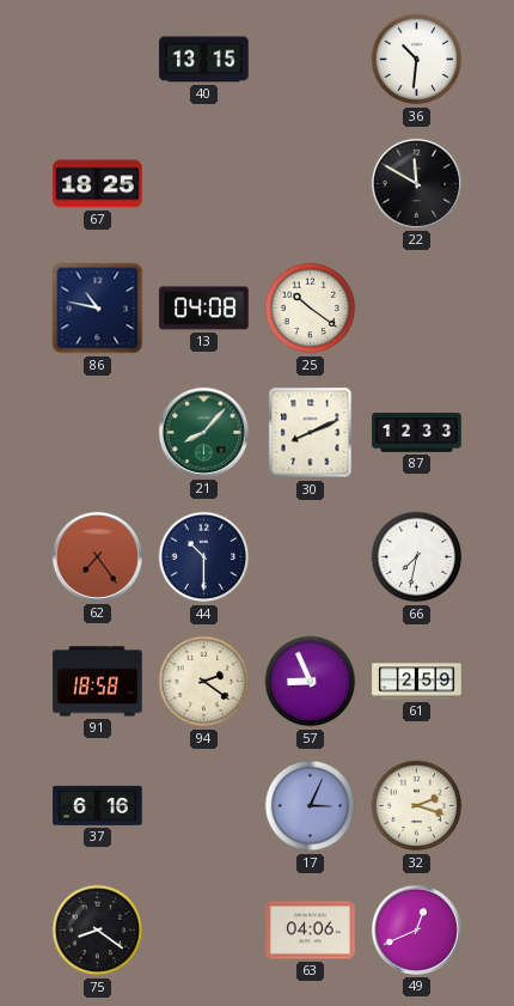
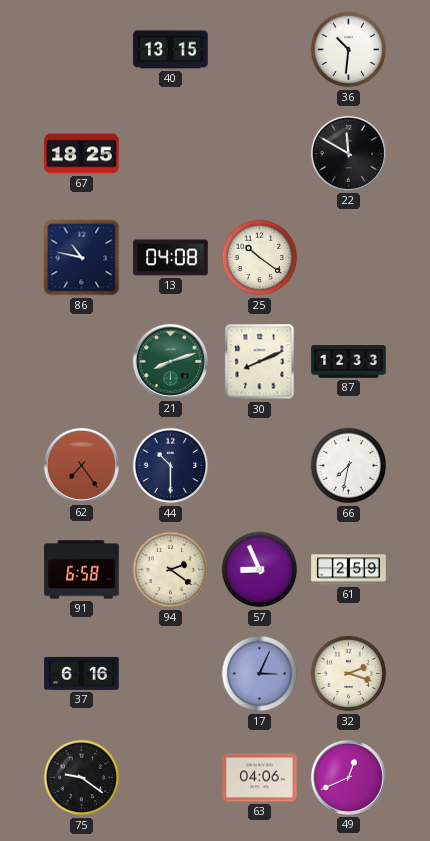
21: 8:07 -> 8:12
91: 18:58 -> 6:58
75: 8:21 -> 9:21
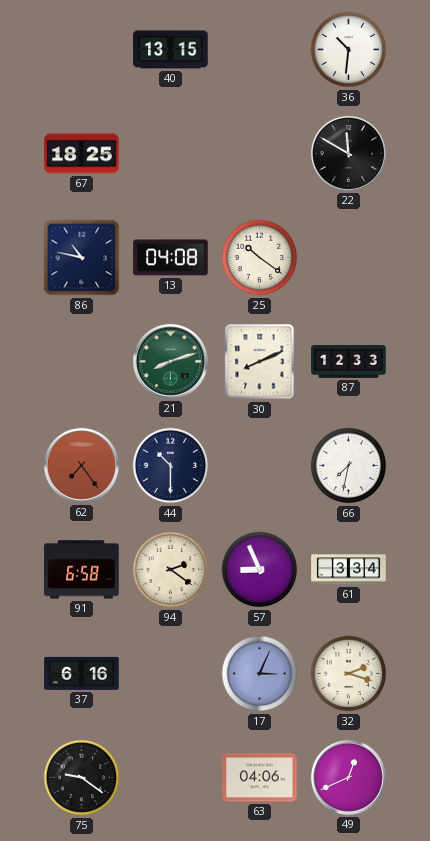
61: 2:59 -> 3:34
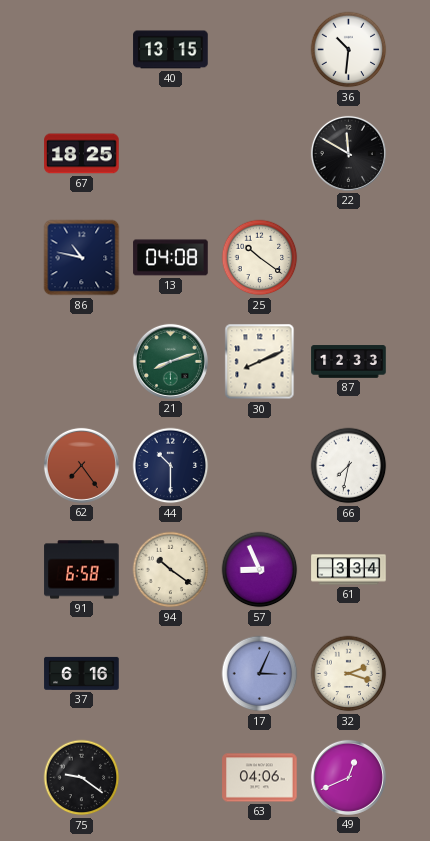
94: 2:21 -> 10:21
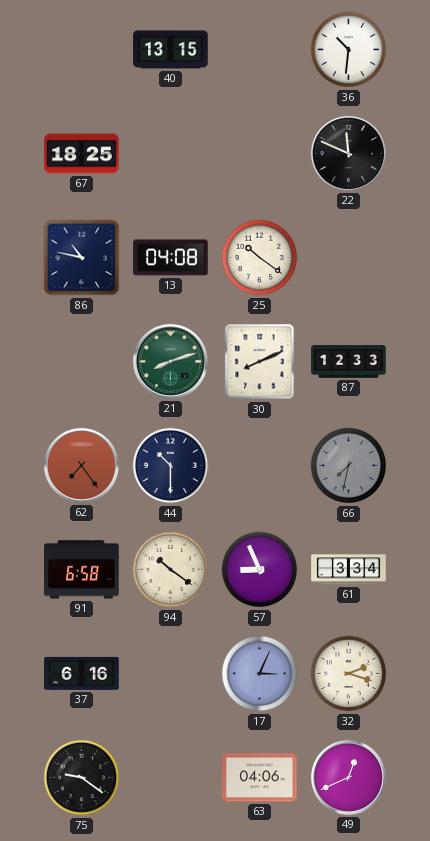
22: 11:50 -> 11:49
66 dial: white -> grey
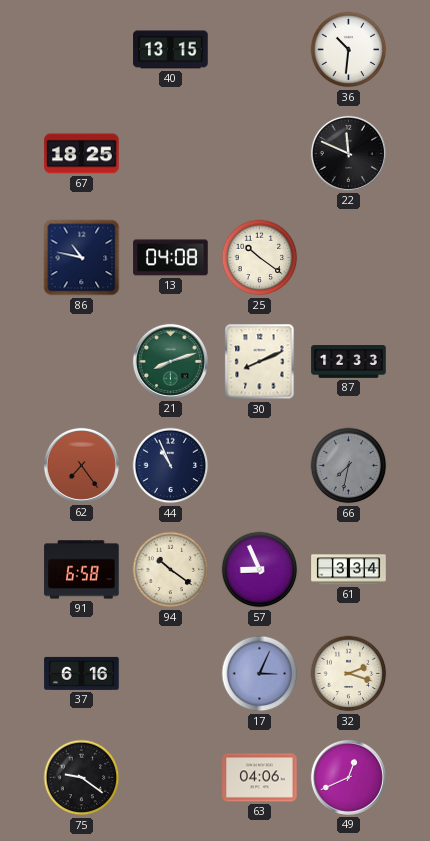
44: 10:30 -> 10:56
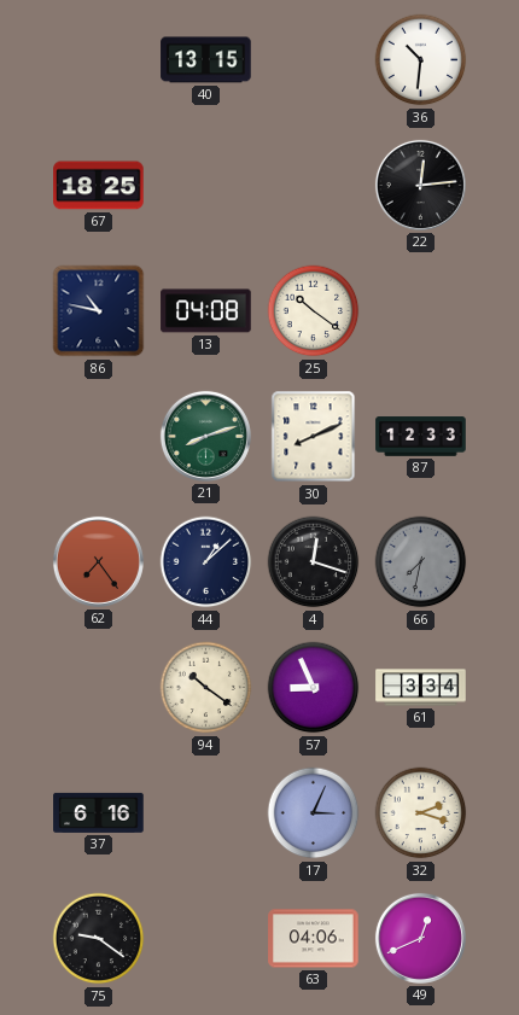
22: 11:49 -> 12:14
44: 10:56 -> 1:08
4: none -> 12:18
91: 6:58 -> none
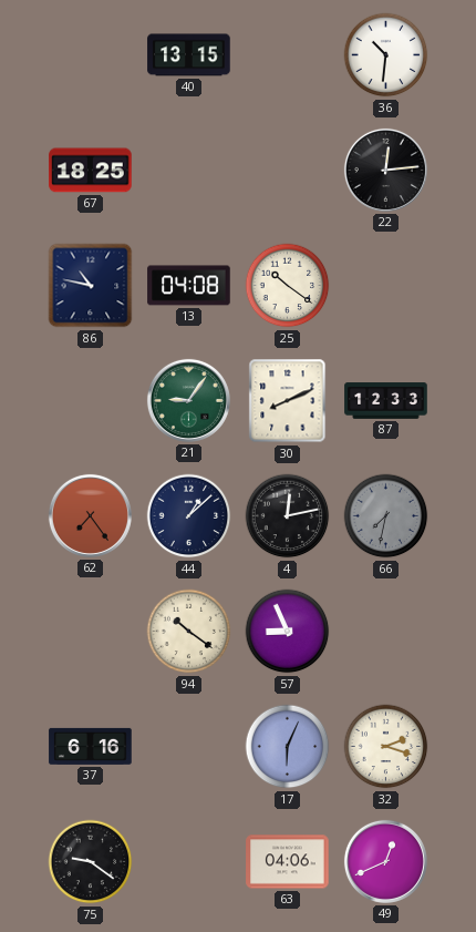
21: 8:12 -> 9:06
4: 12:18 -> 12:13
61: 3:34 -> none
17: 3:04 -> 6:04
